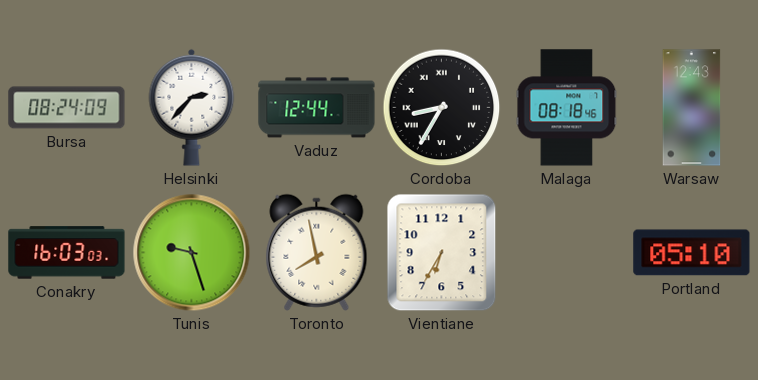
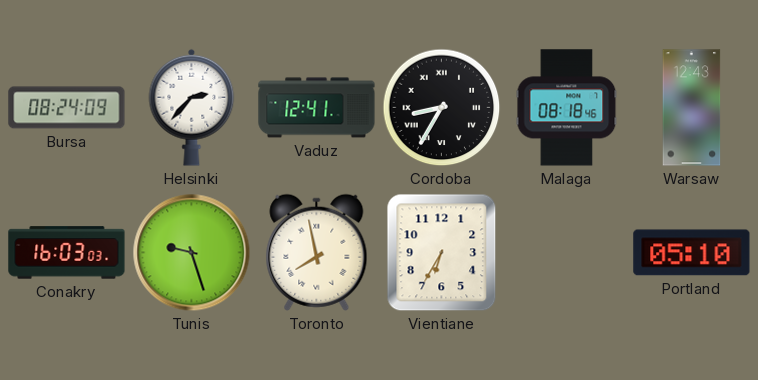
Vaduz: 12:44 -> 12:41
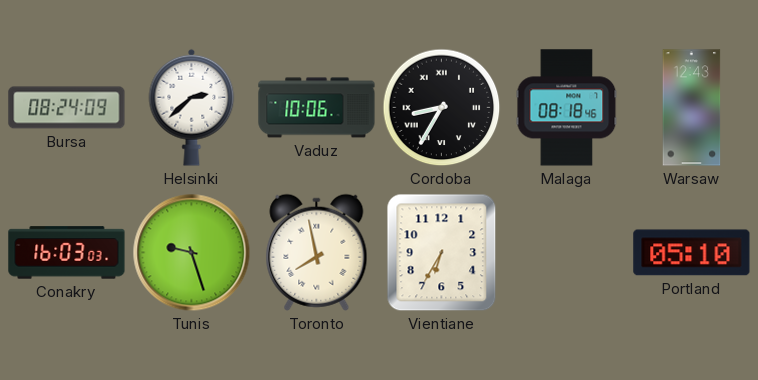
Helsinki: 2:37 -> 2:38
Vaduz: 12:41 -> 10:06
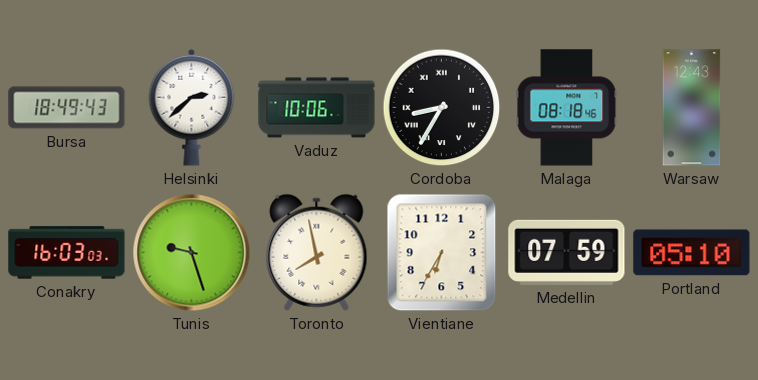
Bursa: 08:24 -> 18:49
Medellin: none -> 07:59
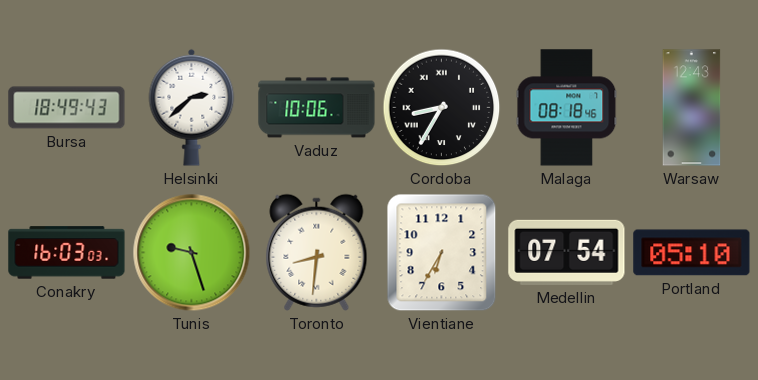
Toronto: 7:58 -> 8:31
Medellin: 07:59 -> 07:54
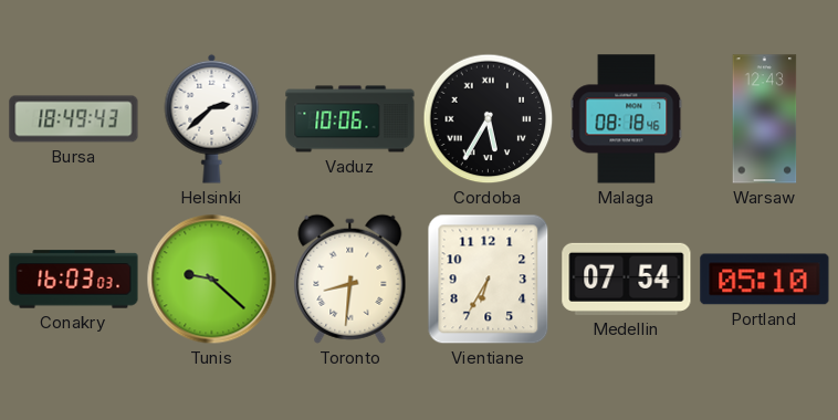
Cordoba: 8:35 -> 5:35
Tunis: 9:27 -> 9:22
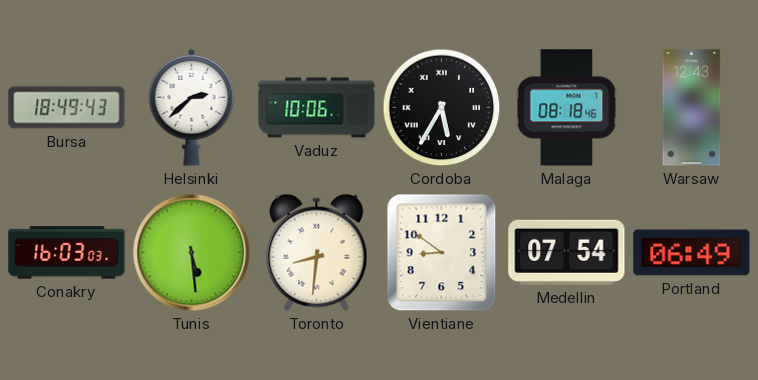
Tunis: 9:22 -> 5:29
Vientiane: 6:35 -> 8:51
Portland: 05:10 -> 06:49
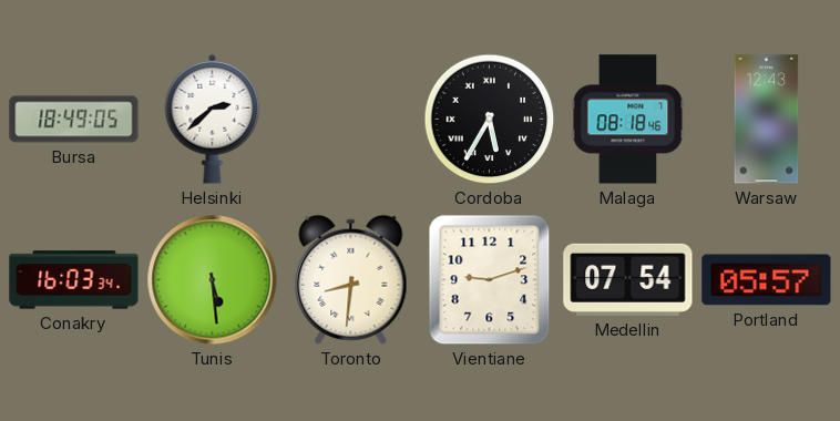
Bursa: 18:49:43 -> 18:49:05
Vaduz: 10:06 -> none
Conakry: 16:03:03 -> 16:03:34
Vientiane: 8:51 -> 9:12
Portland: 06:49 -> 05:57
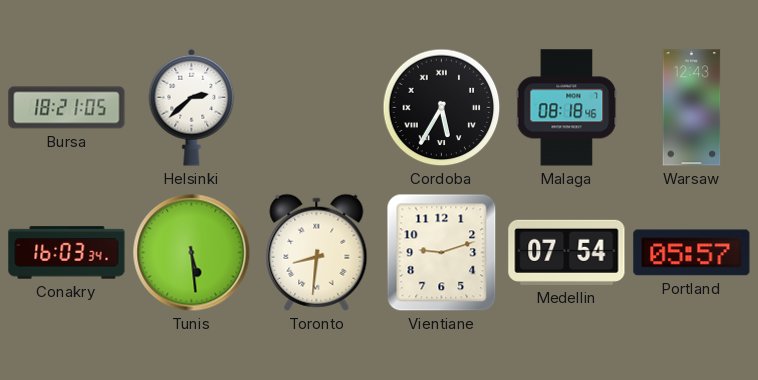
Bursa: 18:49 -> 18:21
